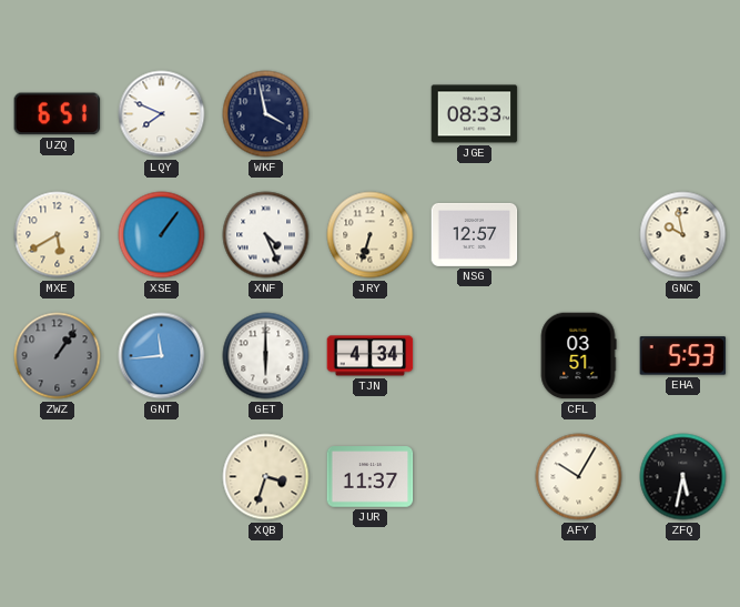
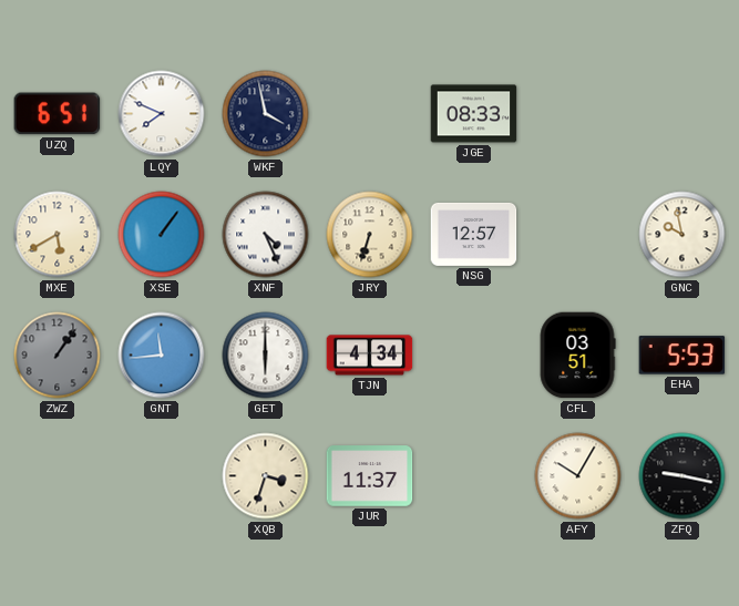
ZFQ: 5:32 -> 9:17
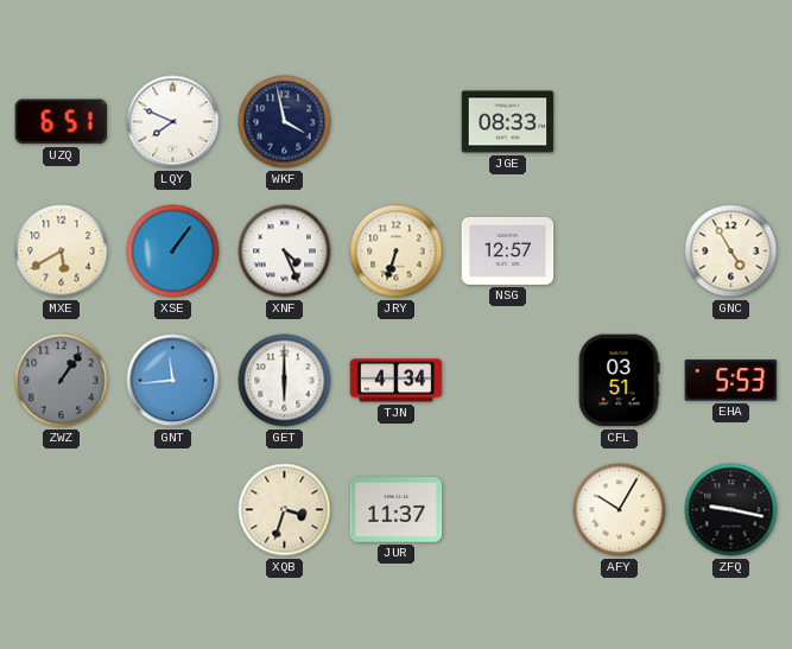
GNC: 9:58 -> 4:55
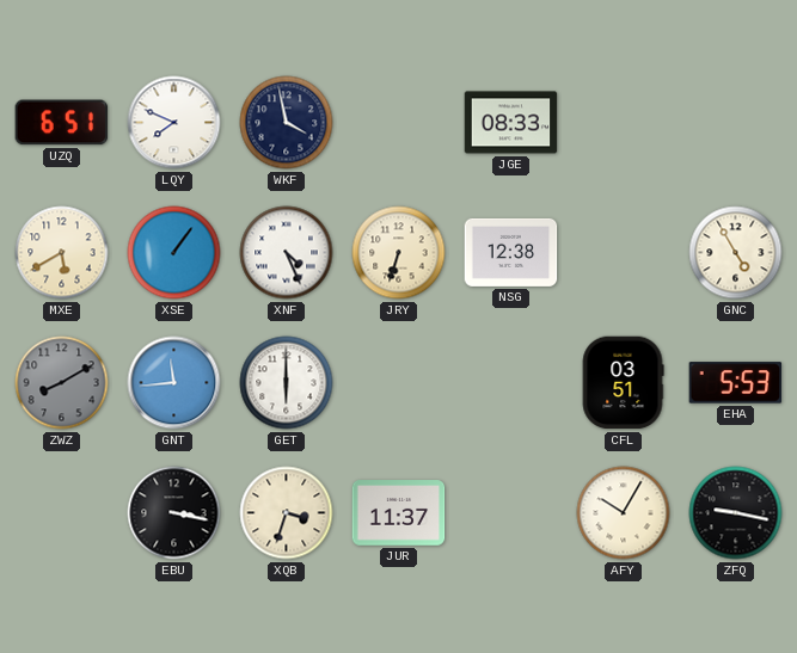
NSG: 12:57 -> 12:38
ZWZ: 1:06 -> 8:10
TJN: 4:34 -> none
EBU: none -> 3:17
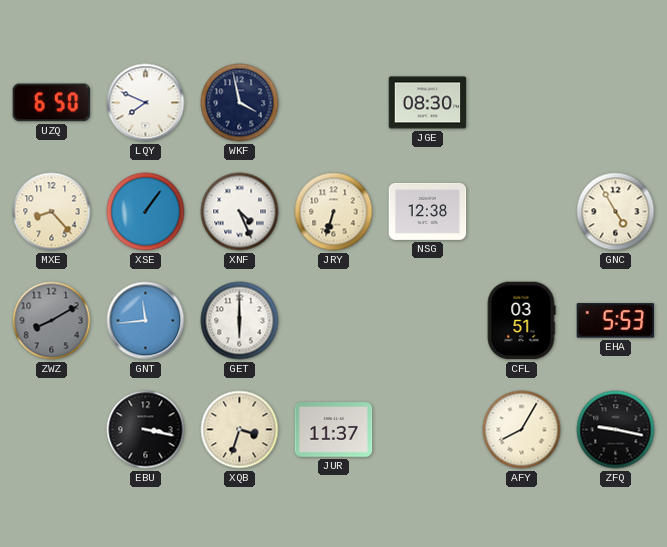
UZQ: 6:51 -> 6:50
JGE: 08:33 -> 08:30
MXE: 5:40 -> 8:23
AFY: 10:05 -> 8:05
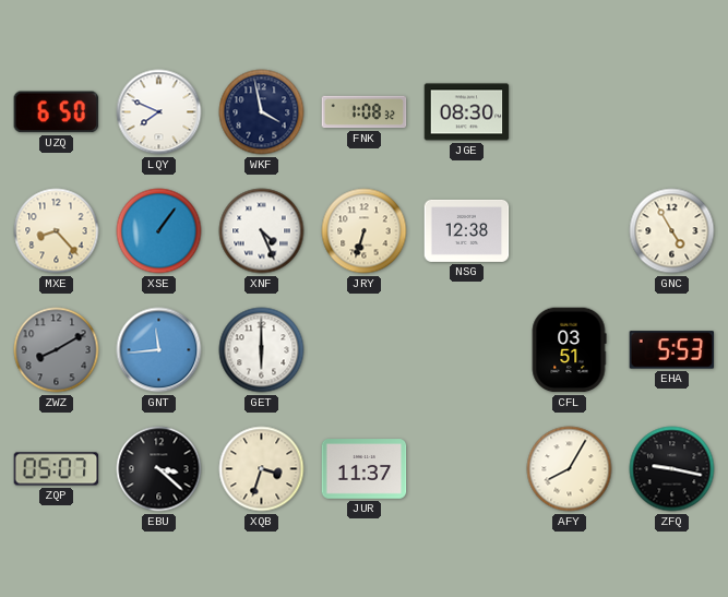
FNK: none -> 1:08
ZQP: none -> 05:07
EBU: 3:17 -> 3:22
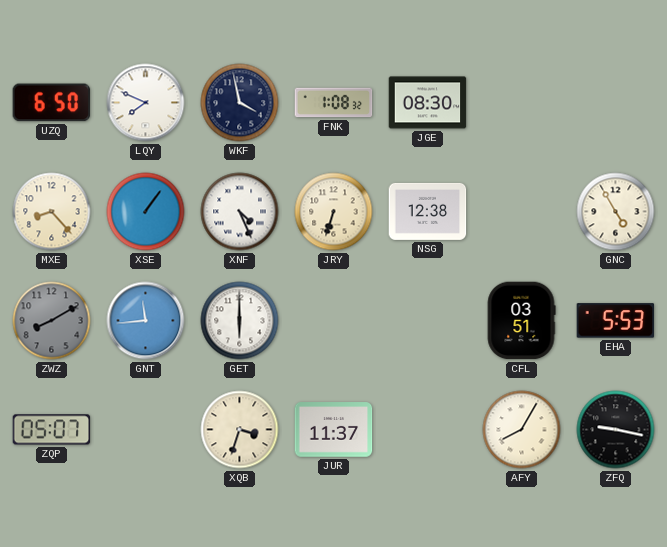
EBU: 3:22 -> none
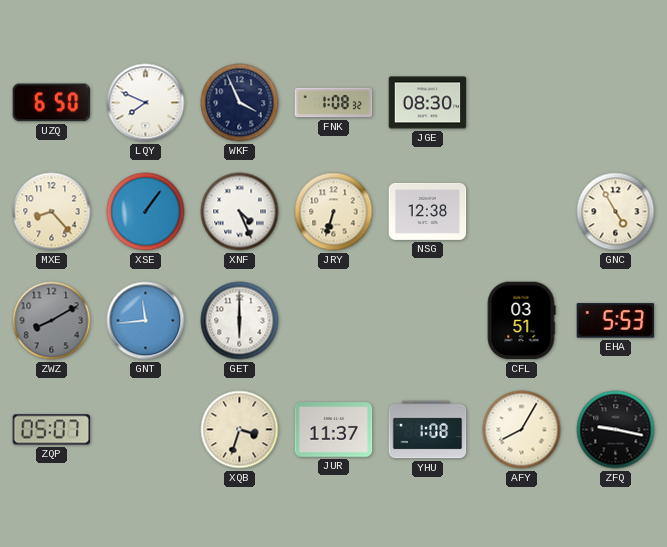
WKF: 3:58 -> 3:56
YHU: none -> 1:08
